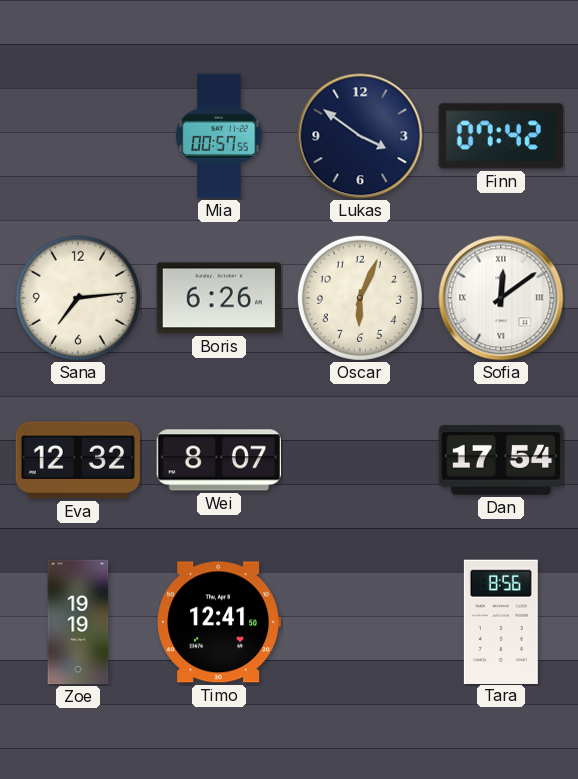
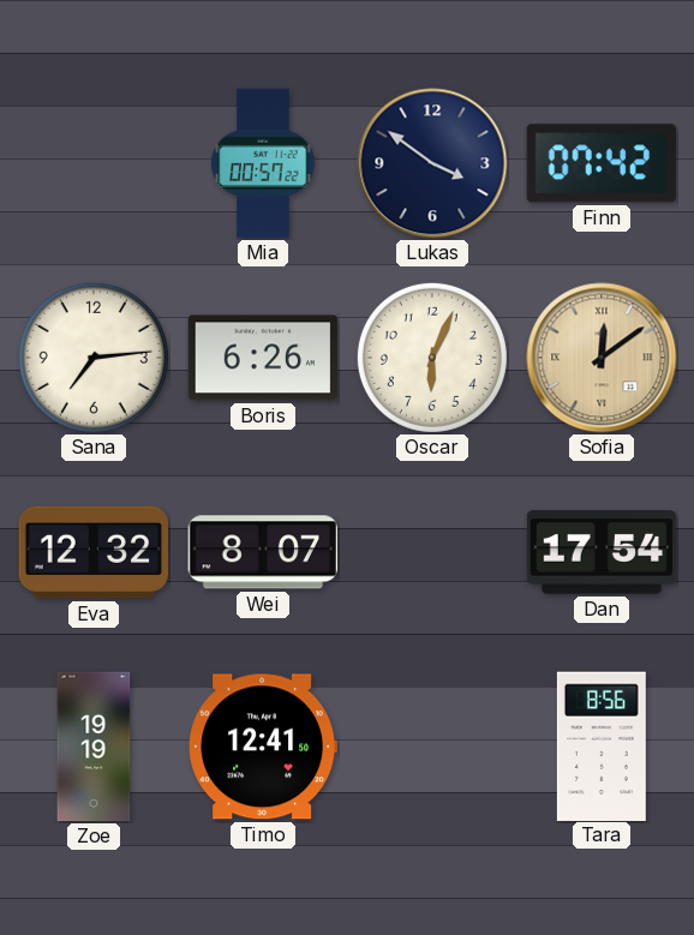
Mia: 00:57:55 -> 00:57:22
Sofia dial: white -> champagne
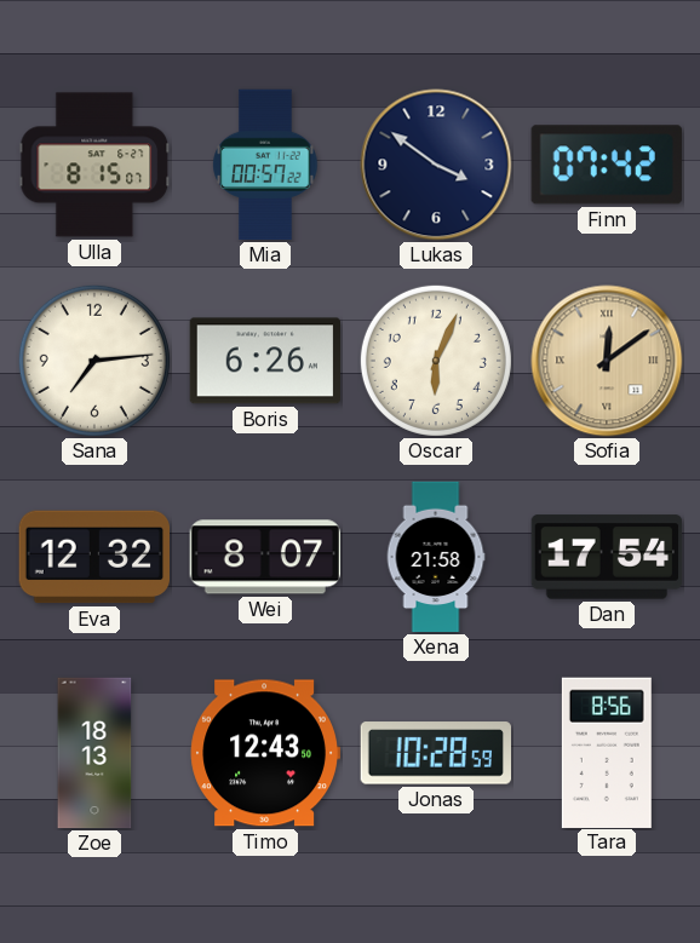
Ulla: none -> 8:15
Xena: none -> 21:58
Zoe: 19:19 -> 18:13
Timo: 12:41 -> 12:43
Jonas: none -> 10:28
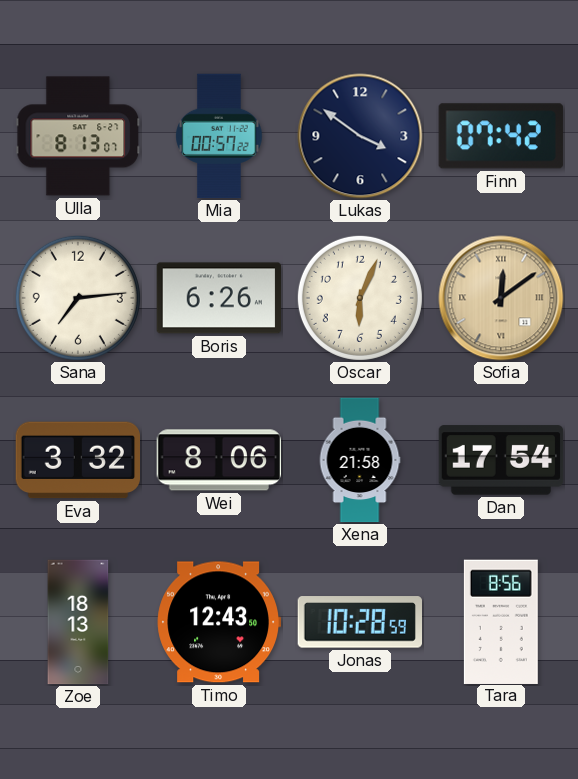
Ulla: 8:15 -> 8:13
Eva: 12:32 -> 3:32
Wei: 8:07 -> 8:06
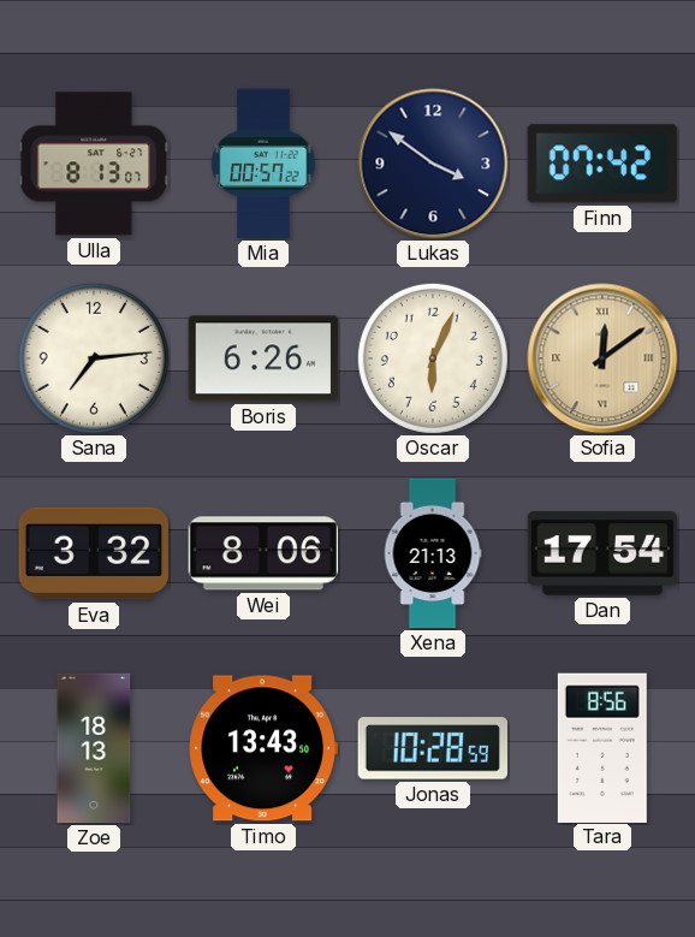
Xena: 21:58 -> 21:13
Timo: 12:43 -> 13:43
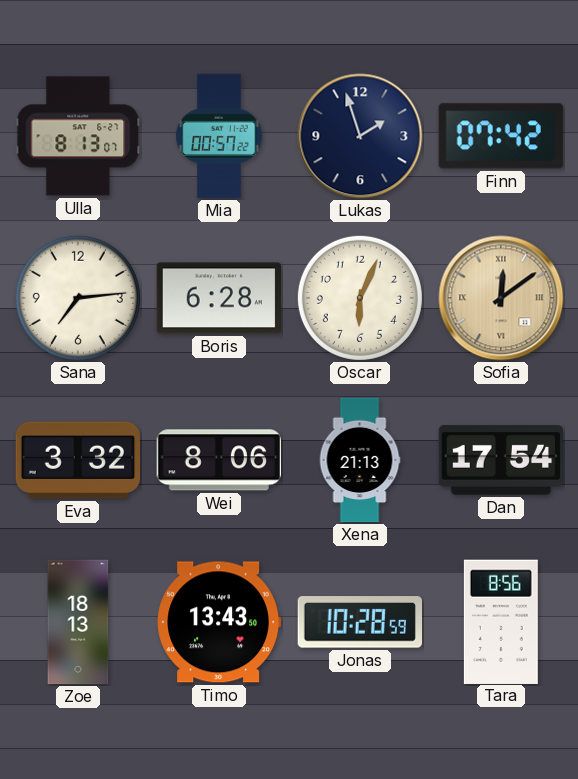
Lukas: 3:51 -> 1:57
Boris: 6:26 -> 6:28
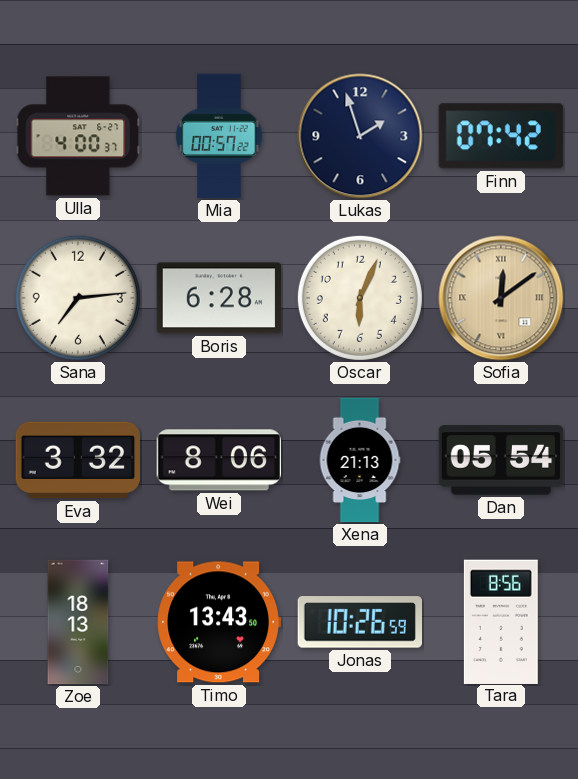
Ulla: 8:13 -> 4:00
Dan: 17:54 -> 05:54
Jonas: 10:28 -> 10:26
